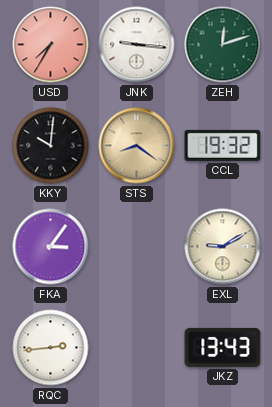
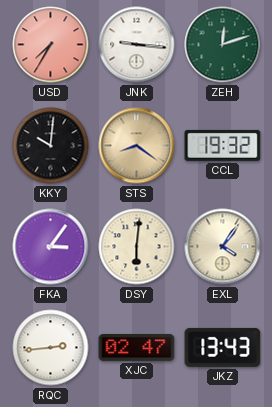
DSY: none -> 6:01
EXL: 9:10 -> 4:06
XJC: none -> 02:47
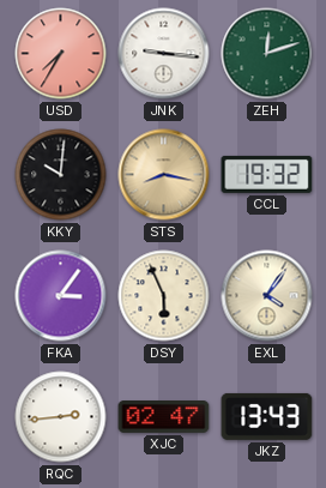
STS: 8:21 -> 8:17
DSY: 6:01 -> 5:56
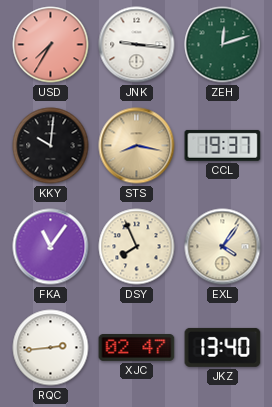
CCL: 19:32 -> 19:37
FKA: 3:06 -> 11:06
DSY: 5:56 -> 7:56
JKZ: 13:43 -> 13:40
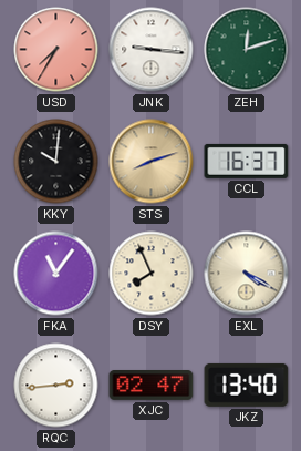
STS: 8:17 -> 8:12
CCL: 19:37 -> 16:37
EXL: 4:06 -> 4:20
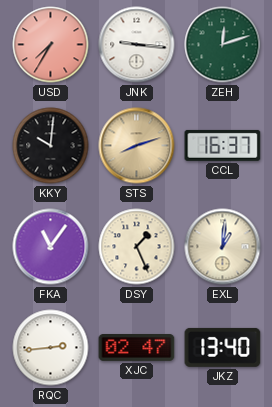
DSY: 7:56 -> 1:26
EXL: 4:20 -> 1:01
